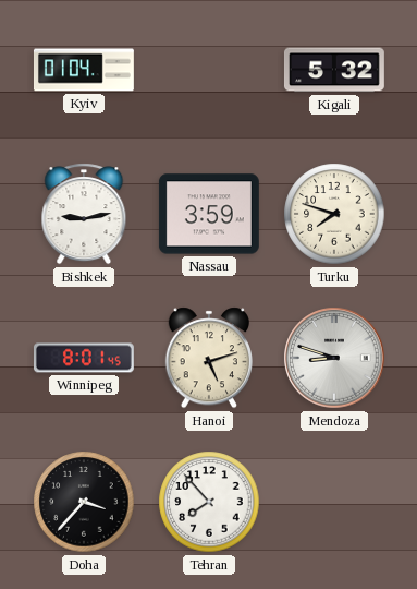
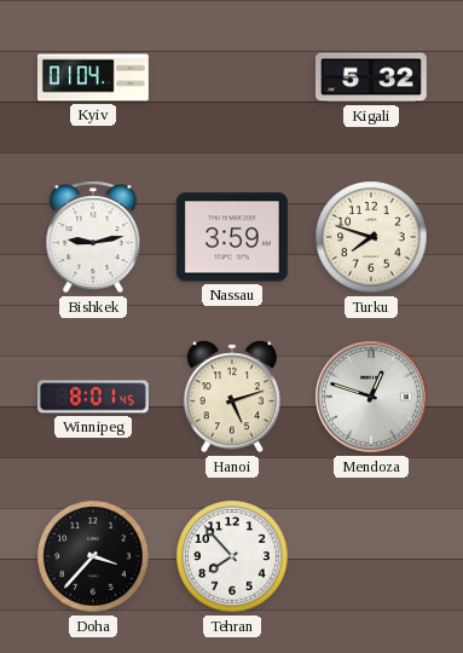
Mendoza: 8:48 -> 12:48
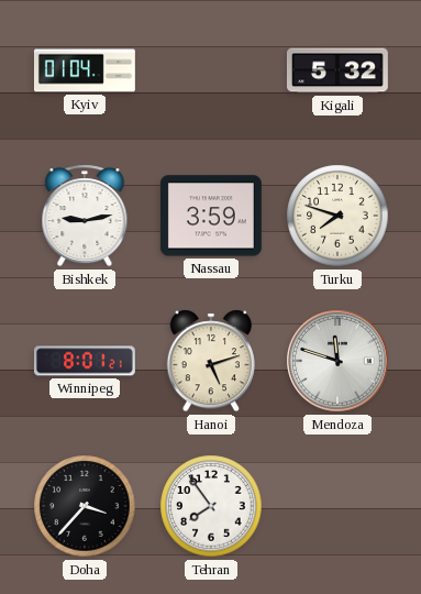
Winnipeg: 8:01:45 -> 8:01:21
Mendoza: 12:48 -> 11:48
Tehran: 7:53 -> 7:54
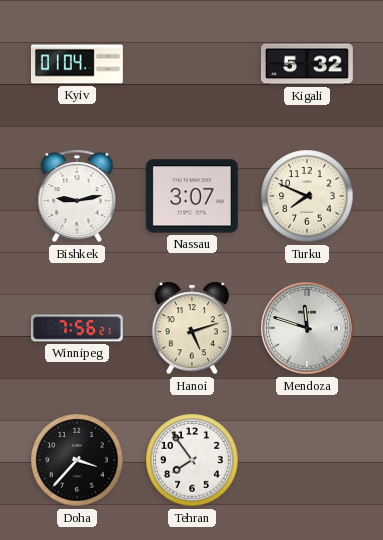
Nassau: 3:59 -> 3:07
Turku: 7:48 -> 7:49
Winnipeg: 8:01 -> 7:56
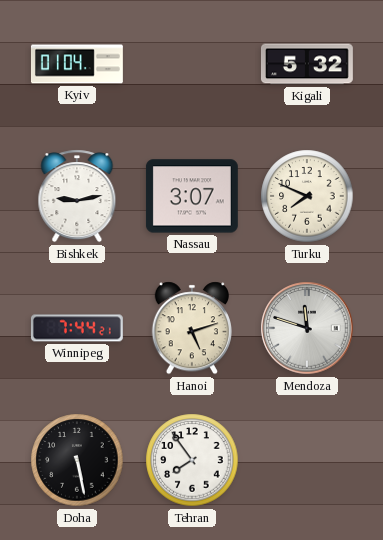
Winnipeg: 7:56 -> 7:44
Doha: 3:37 -> 5:28
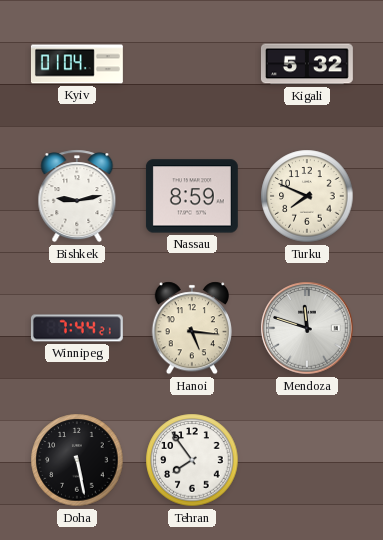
Nassau: 3:07 -> 8:59
Hanoi: 5:12 -> 5:16
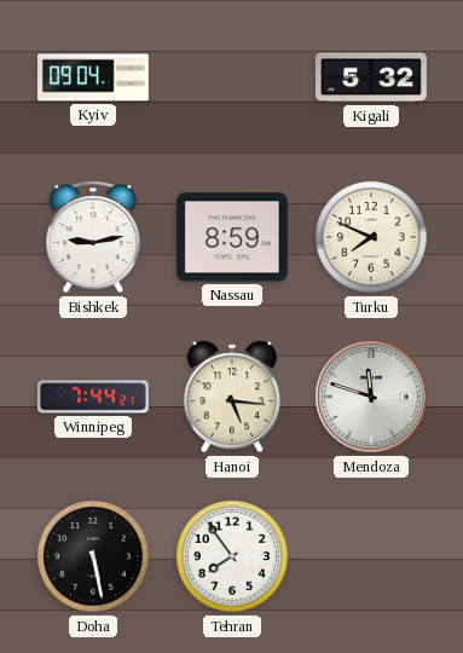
Kyiv: 01:04 -> 09:04
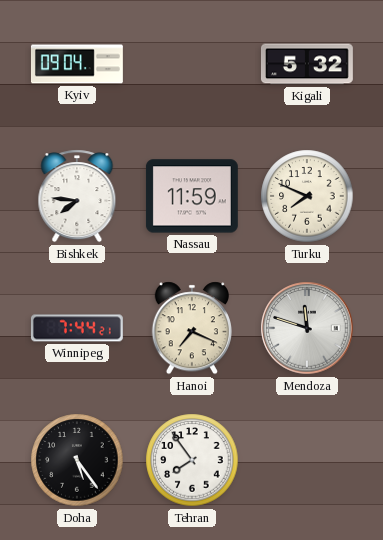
Bishkek: 9:13 -> 7:46
Nassau: 8:59 -> 11:59
Hanoi: 5:16 -> 7:19
Doha: 5:28 -> 5:24
